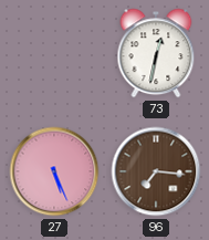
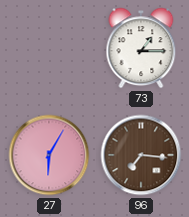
73: 12:32 -> 1:15
27: 5:26 -> 6:05
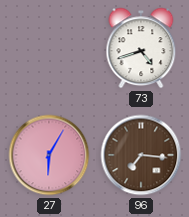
73: 1:15 -> 4:42
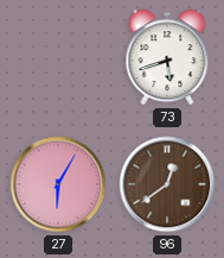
73: 4:42 -> 5:42
96: 7:16 -> 12:39
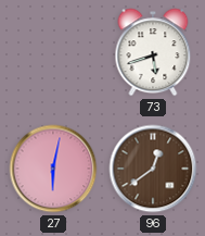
27: 6:05 -> 6:02
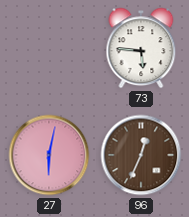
73: 5:42 -> 5:46
96: 12:39 -> 12:34
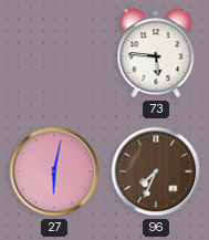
96: 12:34 -> 7:34
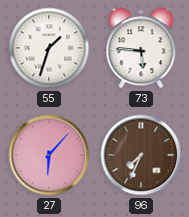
55: none -> 1:33
27: 6:02 -> 6:07
